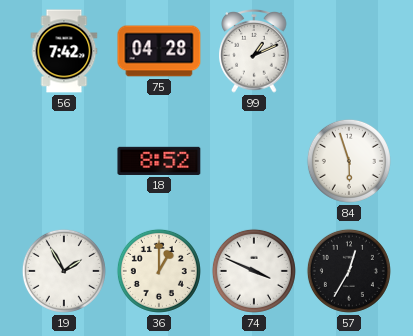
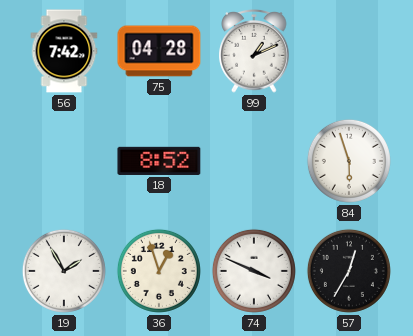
36: 1:00 -> 12:57
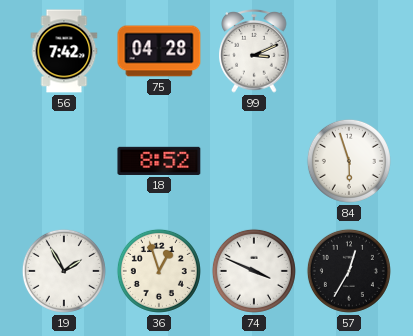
99: 1:11 -> 3:11
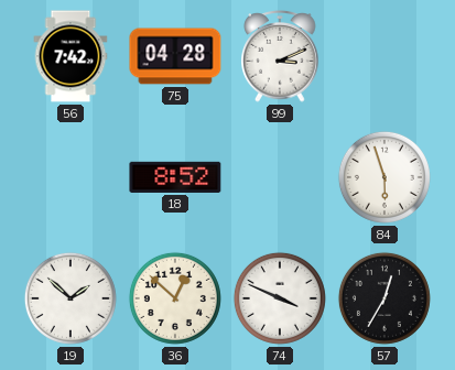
19: 1:55 -> 1:52
36: 12:57 -> 12:52
